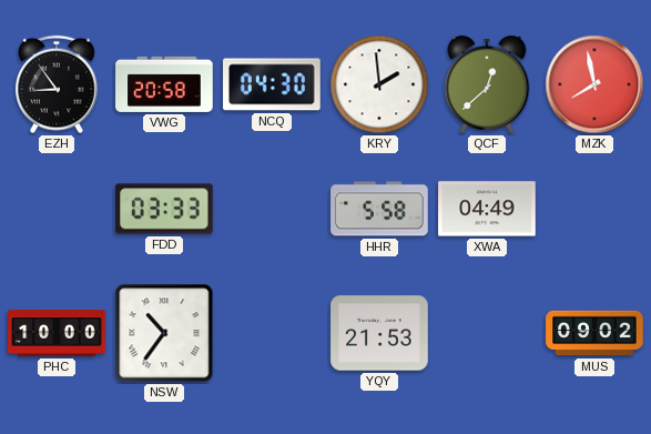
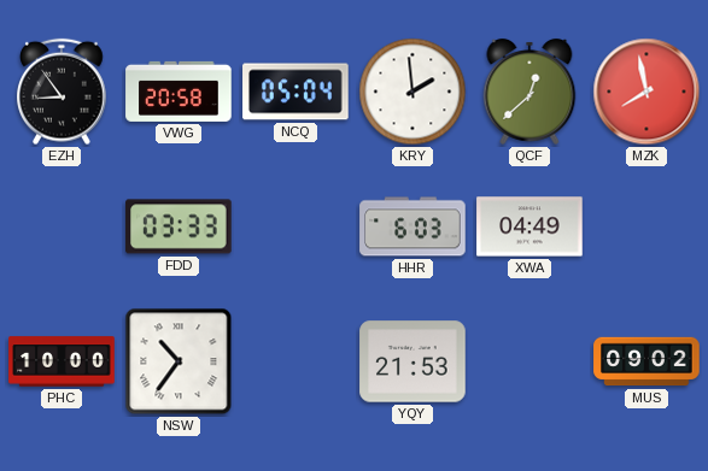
NCQ: 04:30 -> 05:04
HHR: 5:58 -> 6:03
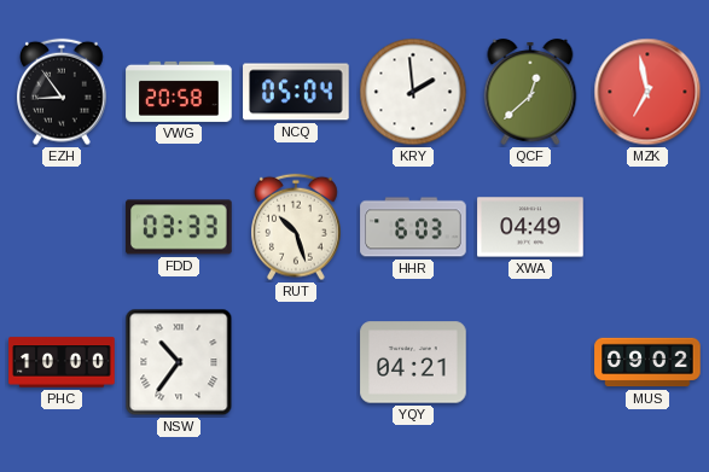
MZK: 7:58 -> 6:58
RUT: none -> 10:27
YQY: 21:53 -> 04:21
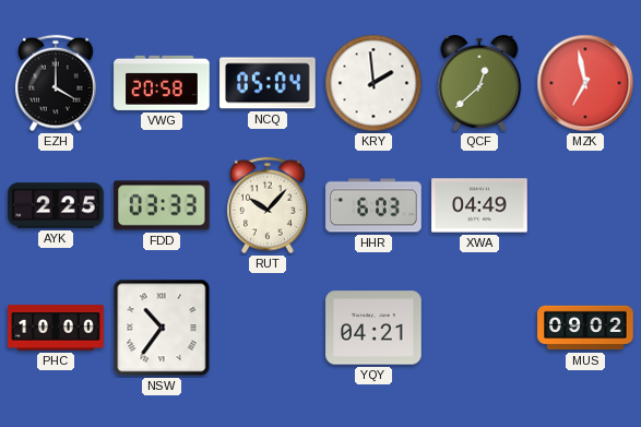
EZH: 8:54 -> 4:00
AYK: none -> 2:25
RUT: 10:27 -> 10:07
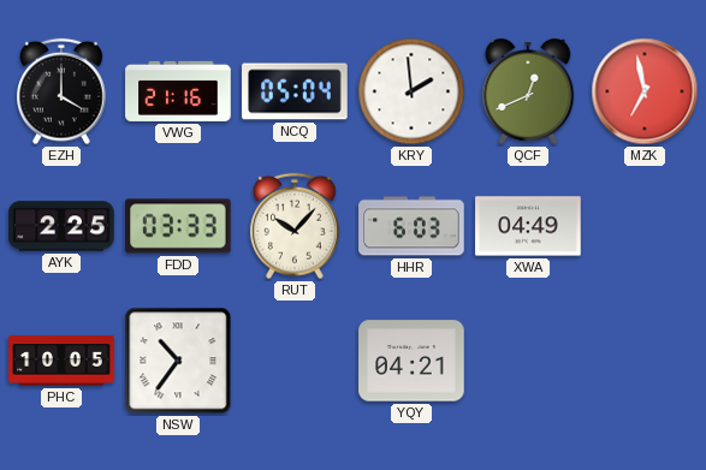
VWG: 20:58 -> 21:16
QCF: 12:38 -> 12:41
PHC: 10:00 -> 10:05
MUS: 09:02 -> none
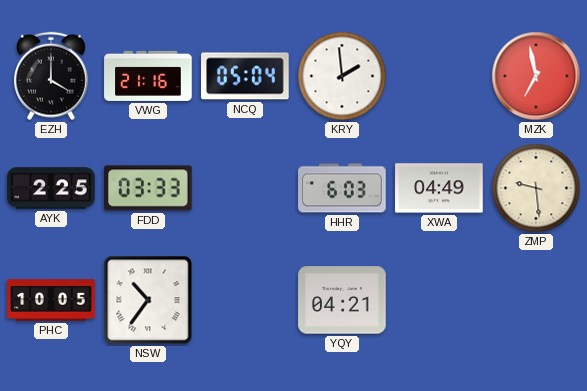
QCF: 12:41 -> none
RUT: 10:07 -> none
ZMP: none -> 9:29
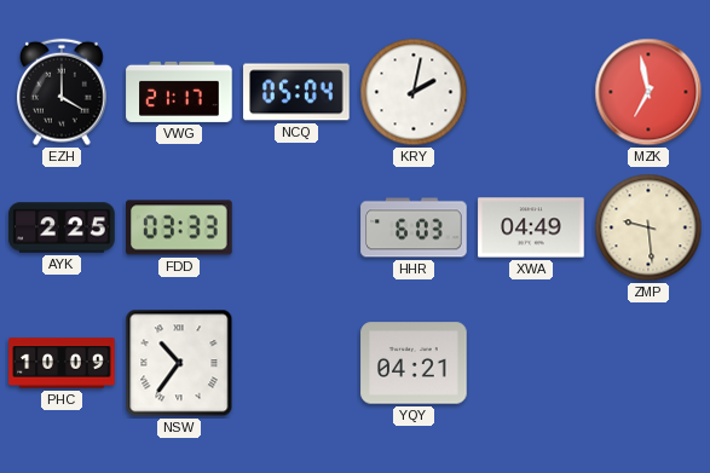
VWG: 21:16 -> 21:17
KRY: 1:59 -> 2:02
PHC: 10:05 -> 10:09
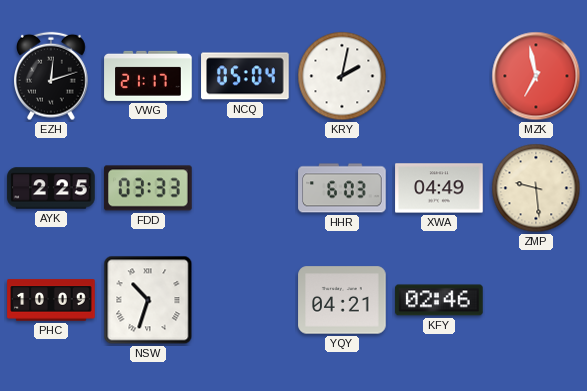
EZH: 4:00 -> 12:12
NSW: 10:36 -> 10:33
KFY: none -> 02:46
